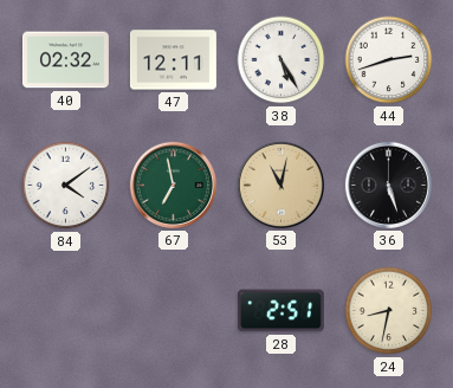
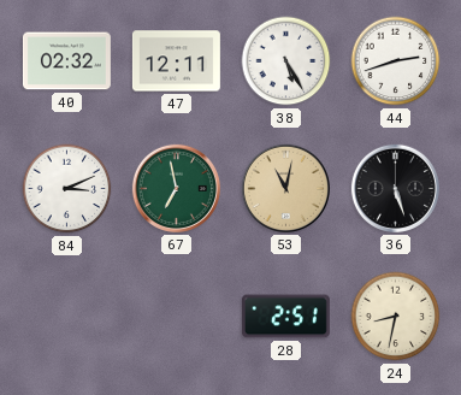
84: 4:09 -> 3:11
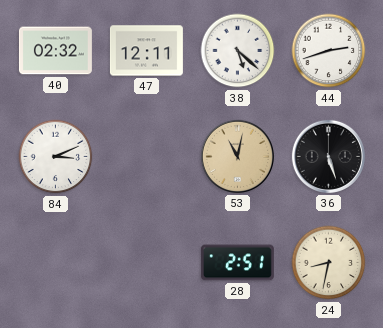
38: 5:25 -> 5:22
67: 6:58 -> none
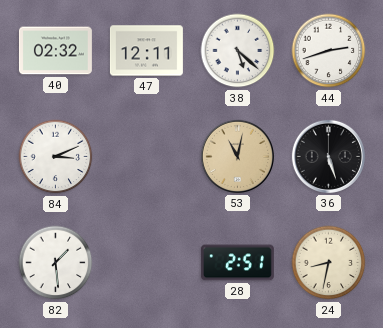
82: none -> 1:29
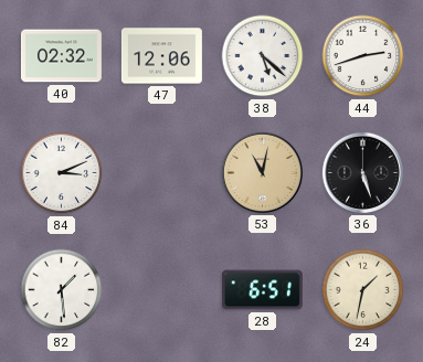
47: 12:11 -> 12:06
28: 2:51 -> 6:51
24: 8:32 -> 1:32
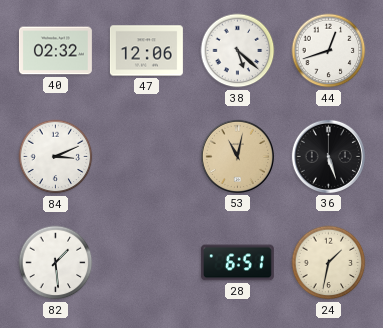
44: 2:42 -> 12:42
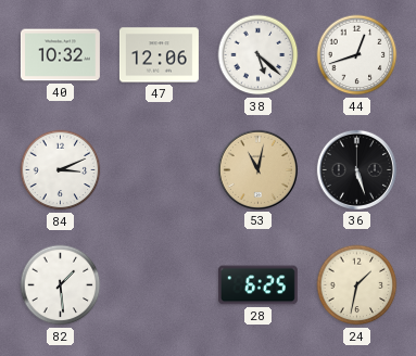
40: 02:32 -> 10:32
28: 6:51 -> 6:25
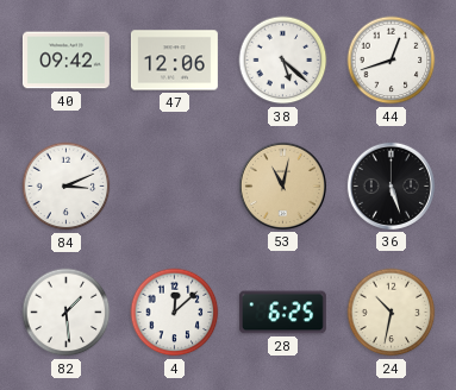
40: 10:32 -> 09:42
4: none -> 12:08
24: 1:32 -> 10:32
